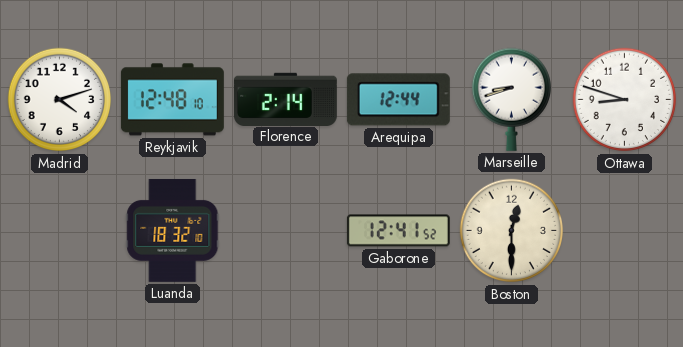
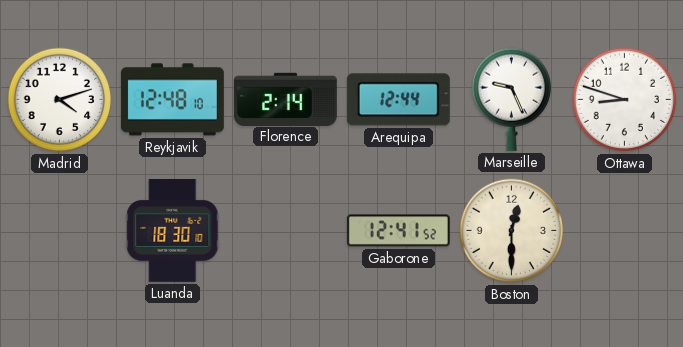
Marseille: 8:42 -> 9:26
Luanda: 18:32 -> 18:30
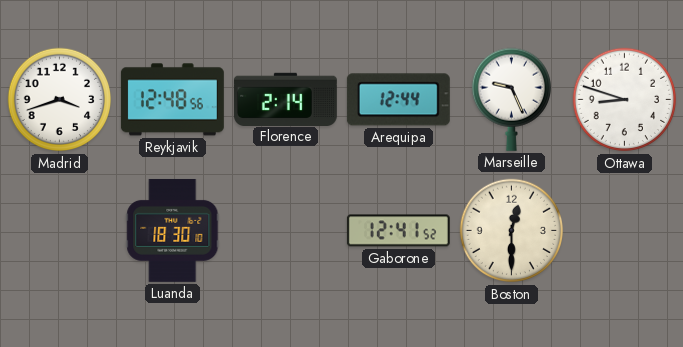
Madrid: 4:12 -> 3:42
Reykjavik: 12:48:10 -> 12:48:56
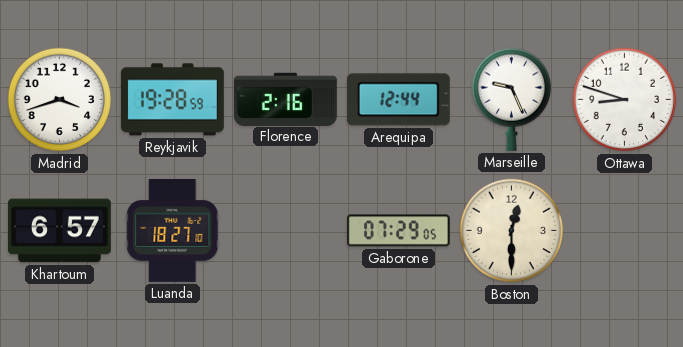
Reykjavik: 12:48 -> 19:28
Florence: 2:14 -> 2:16
Khartoum: none -> 6:57
Luanda: 18:30 -> 18:27
Gaborone: 12:41 -> 07:29
